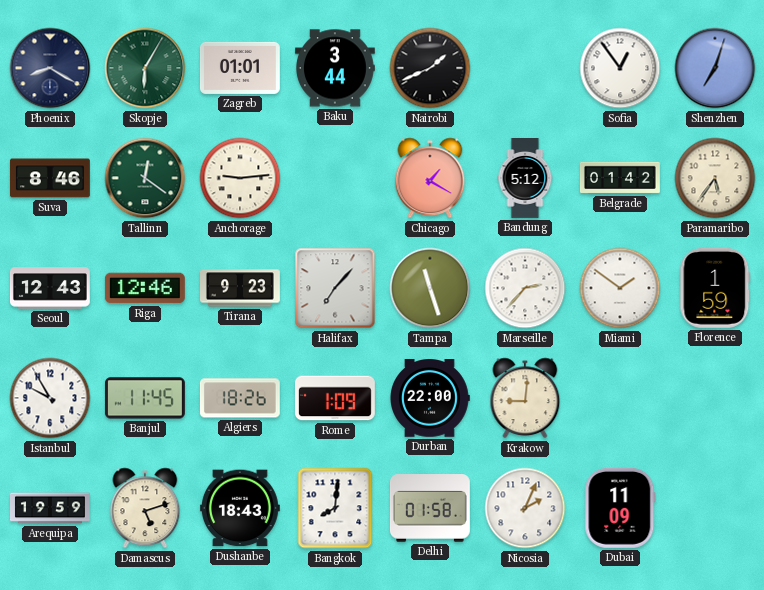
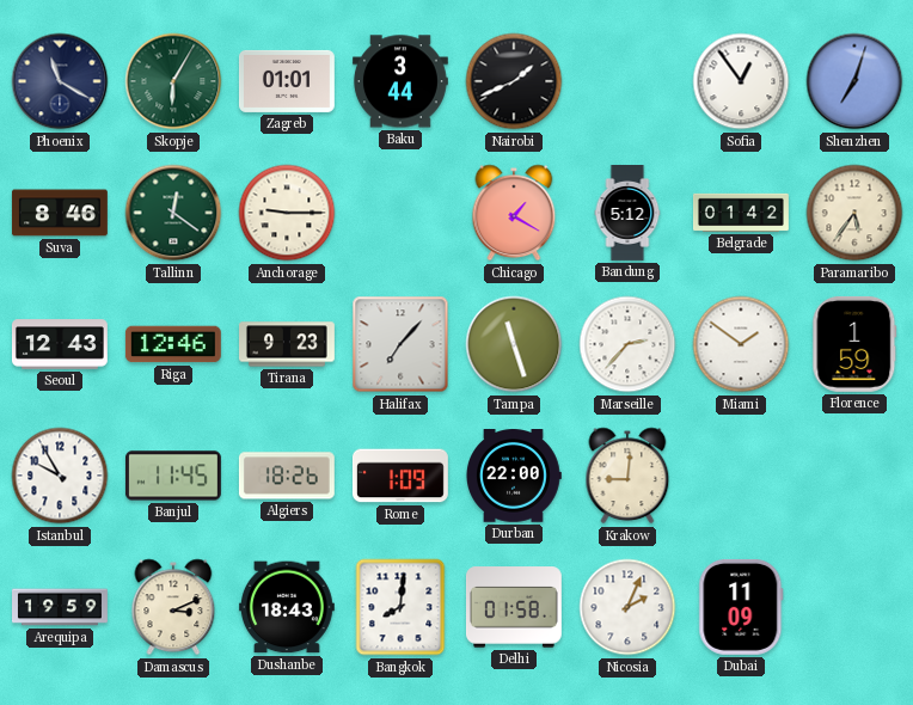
Phoenix: 8:20 -> 11:20
Anchorage: 9:14 -> 9:15
Damascus: 5:12 -> 3:11
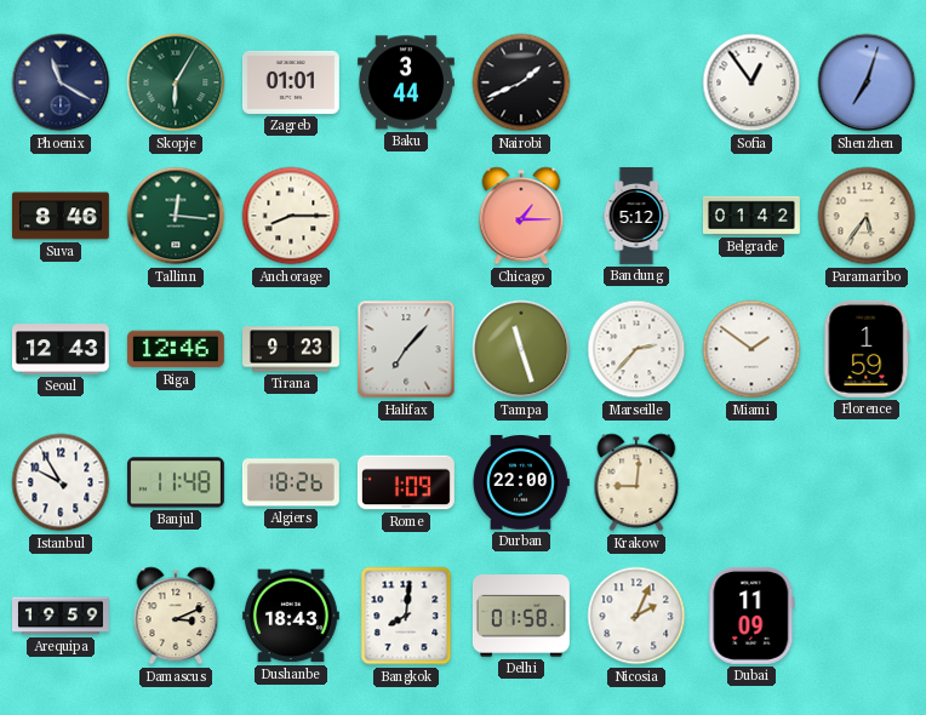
Tallinn: 12:21 -> 12:16
Anchorage: 9:15 -> 8:15
Chicago: 1:20 -> 1:15
Banjul: 11:45 -> 11:48
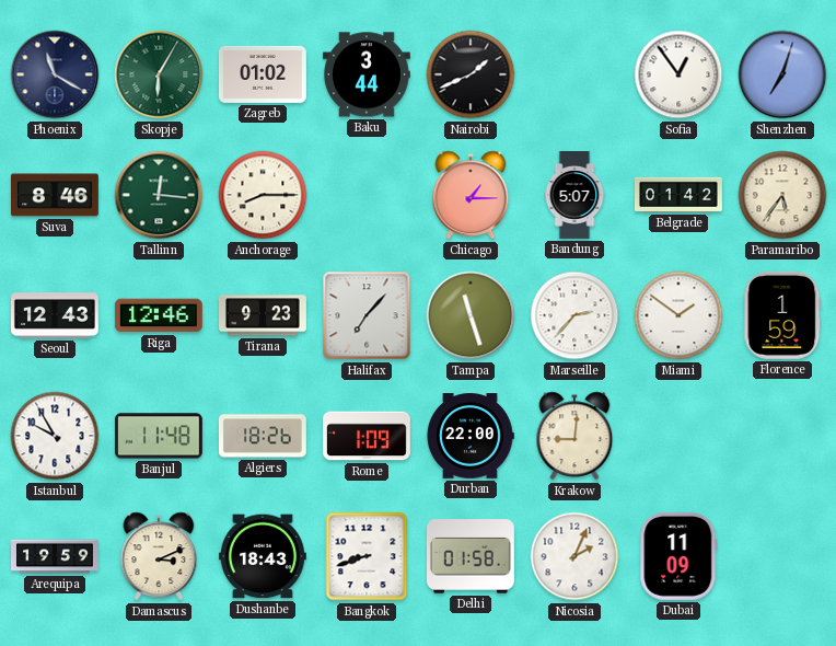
Zagreb: 01:01 -> 01:02
Bandung: 5:12 -> 5:07
Bangkok: 8:01 -> 8:42
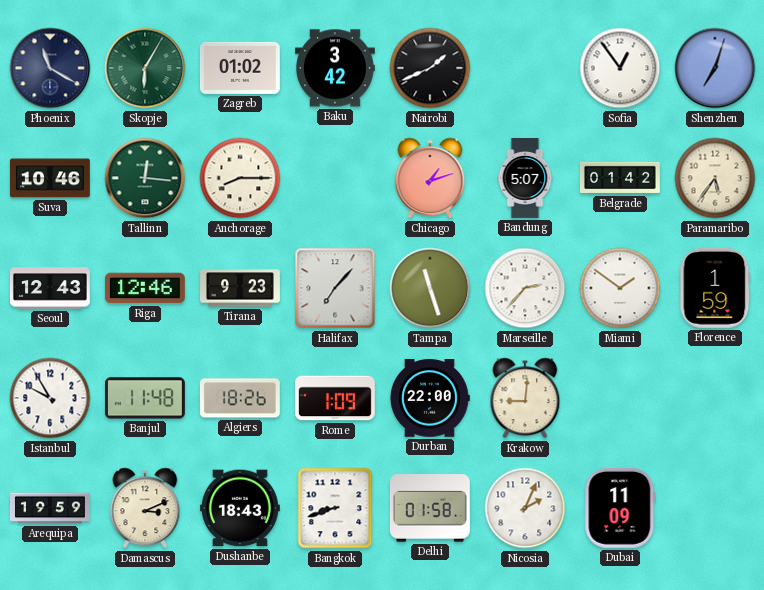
Baku: 3:44 -> 3:42
Suva: 8:46 -> 10:46
Chicago: 1:15 -> 1:12
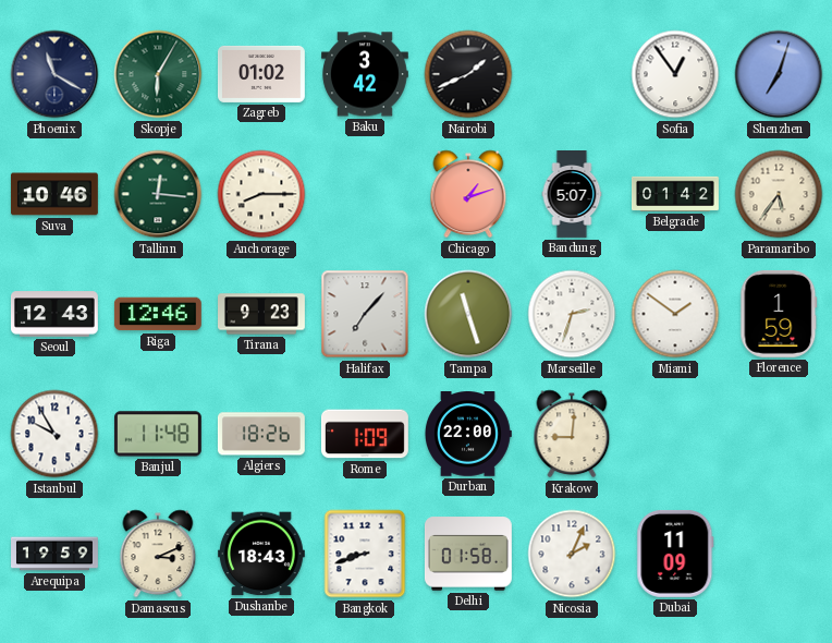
Marseille: 2:37 -> 2:33
